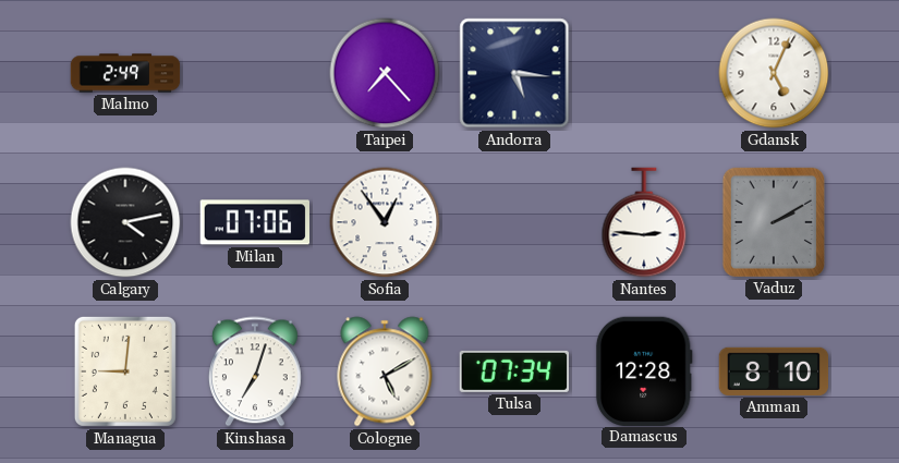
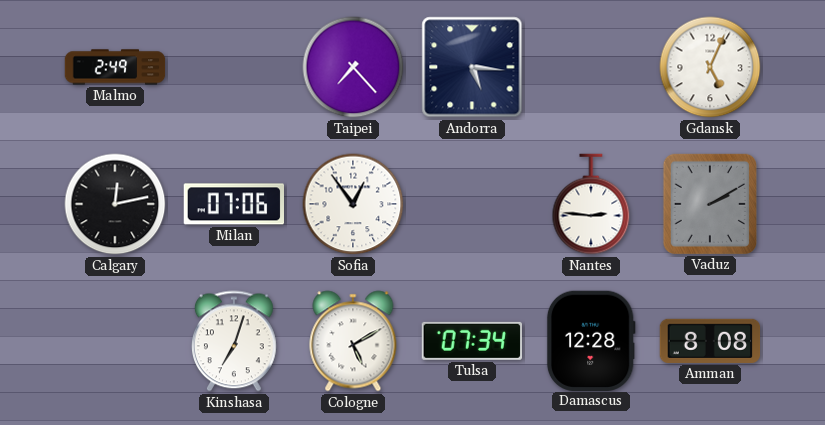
Calgary: 4:13 -> 12:13
Managua: 9:01 -> none
Amman: 8:10 -> 8:08
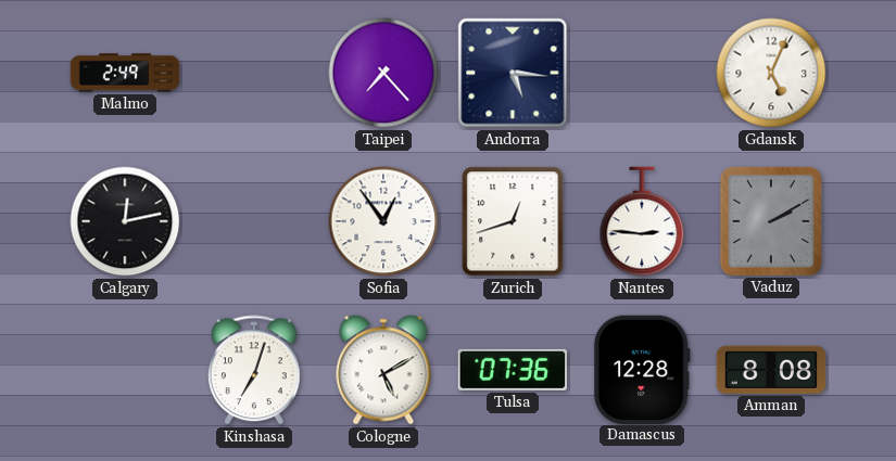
Milan: 07:06 -> none
Zurich: none -> 12:42
Tulsa: 07:34 -> 07:36
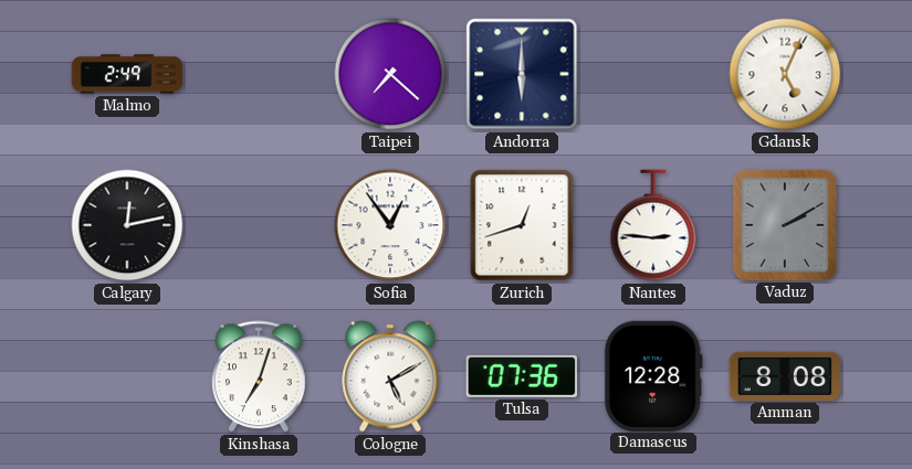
Taipei: 7:23 -> 7:22
Andorra: 5:16 -> 6:00
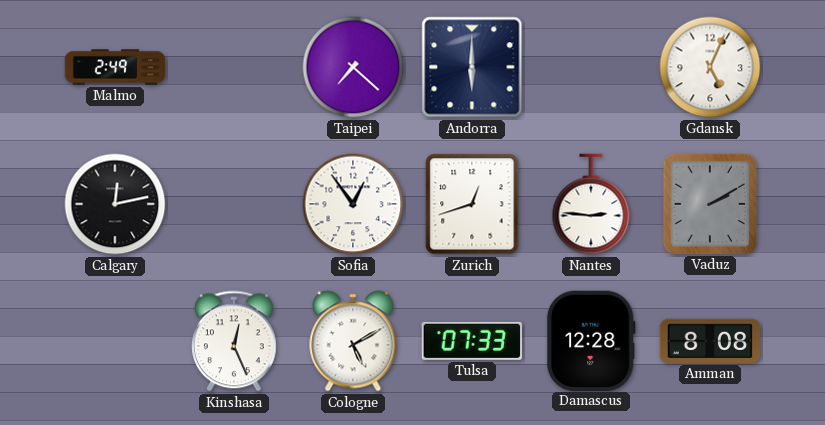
Kinshasa: 7:03 -> 12:26
Tulsa: 07:36 -> 07:33
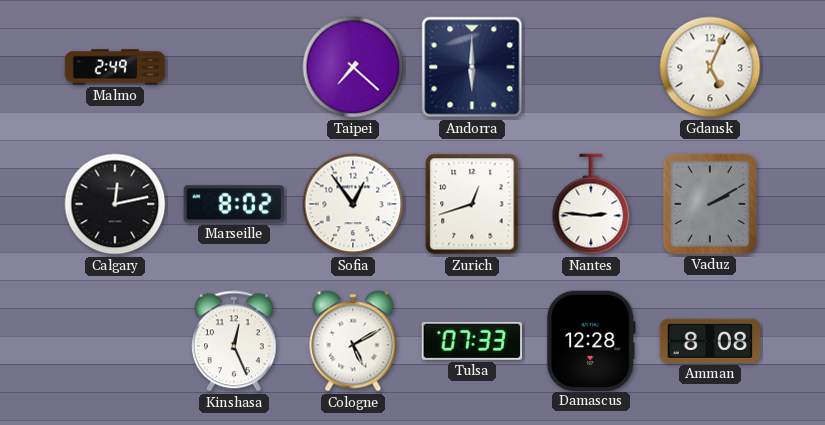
Marseille: none -> 8:02
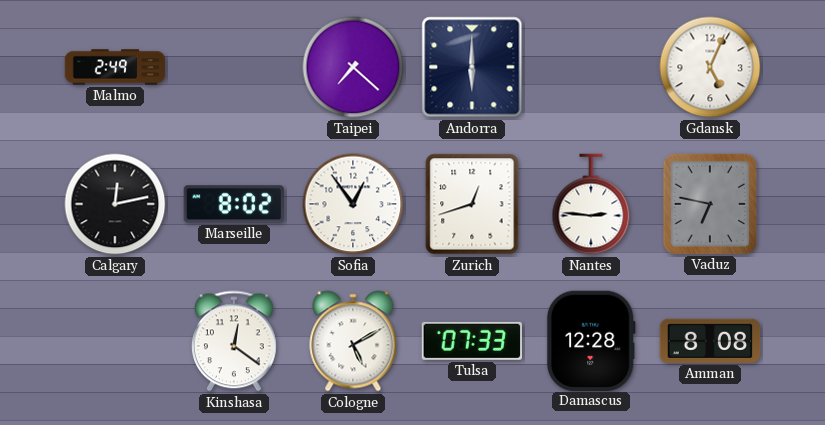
Vaduz: 2:10 -> 6:47
Kinshasa: 12:26 -> 12:21
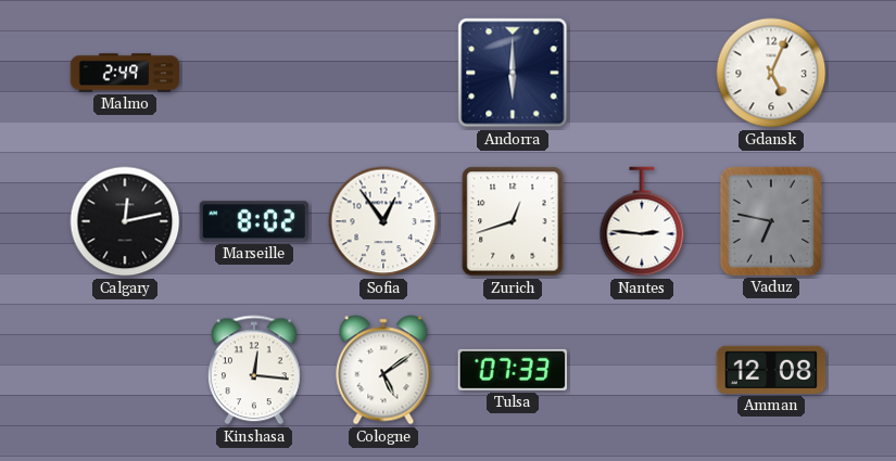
Taipei: 7:22 -> none
Kinshasa: 12:21 -> 12:16
Cologne: 5:10 -> 5:09
Damascus: 12:28 -> none
Amman: 8:08 -> 12:08
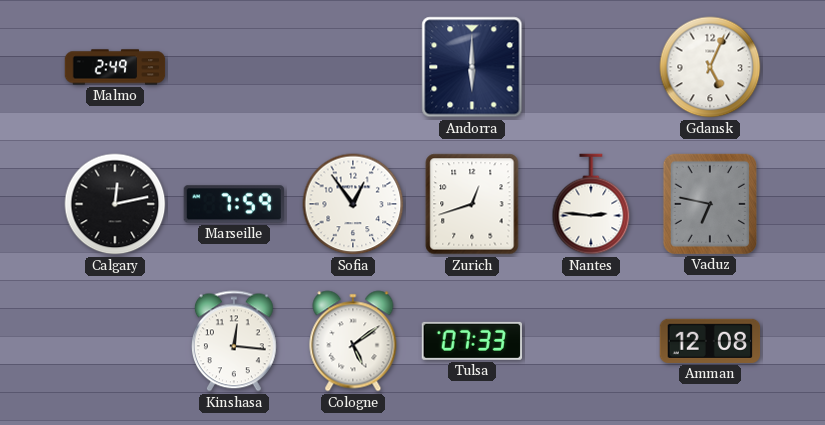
Marseille: 8:02 -> 7:59
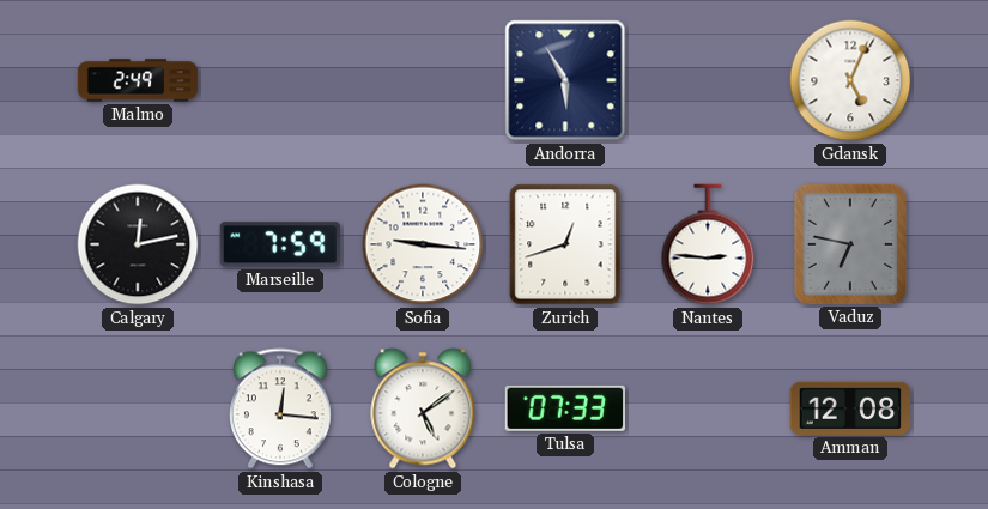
Andorra: 6:00 -> 5:55
Sofia: 12:54 -> 9:16
